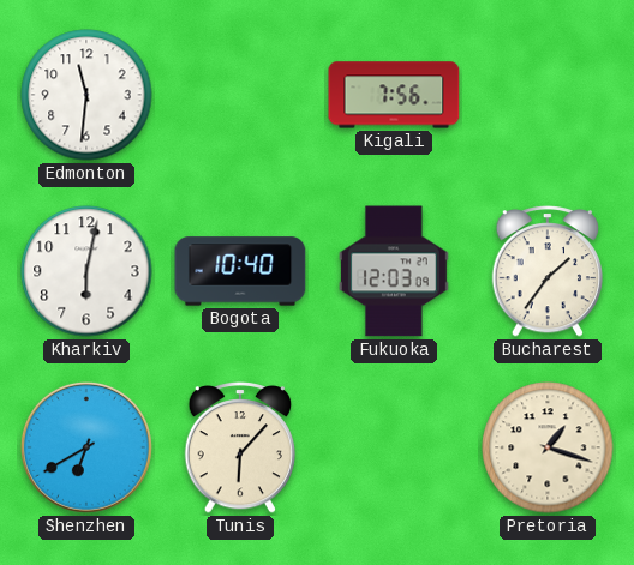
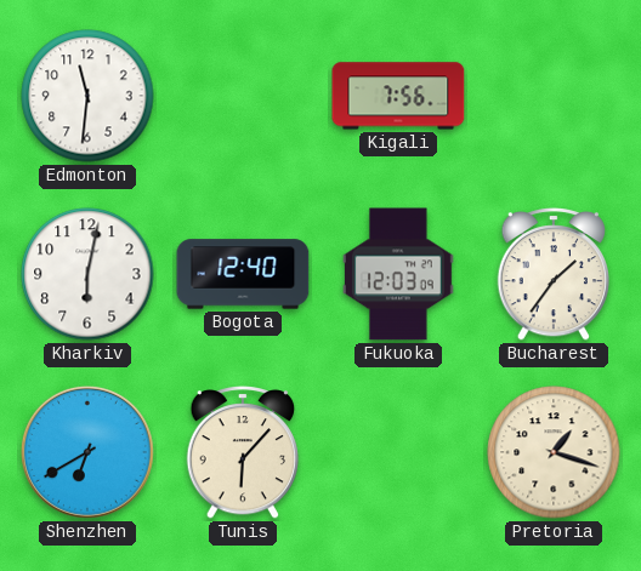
Bogota: 10:40 -> 12:40
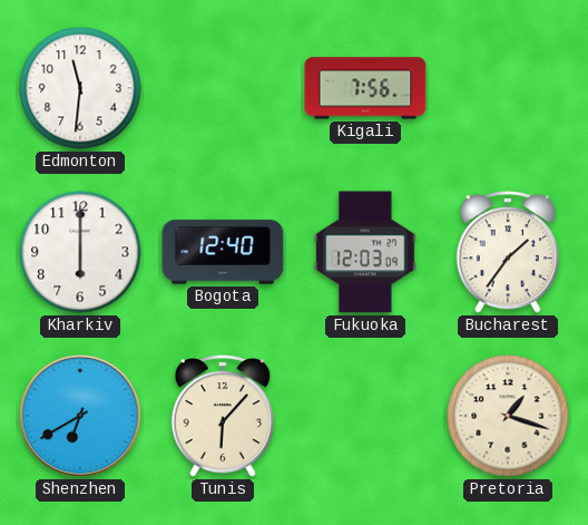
Kharkiv: 6:02 -> 6:00
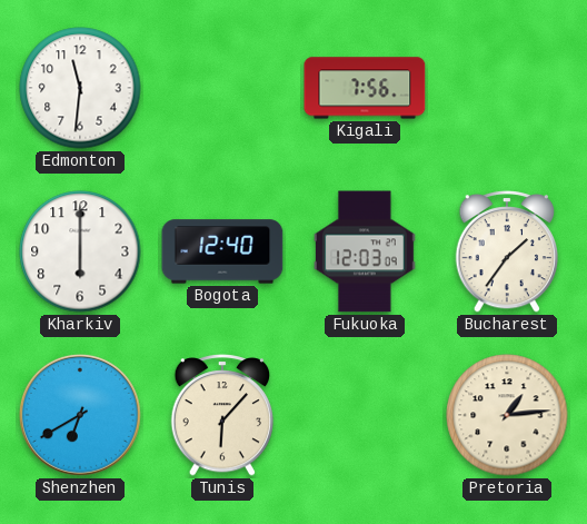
Pretoria: 1:18 -> 1:14
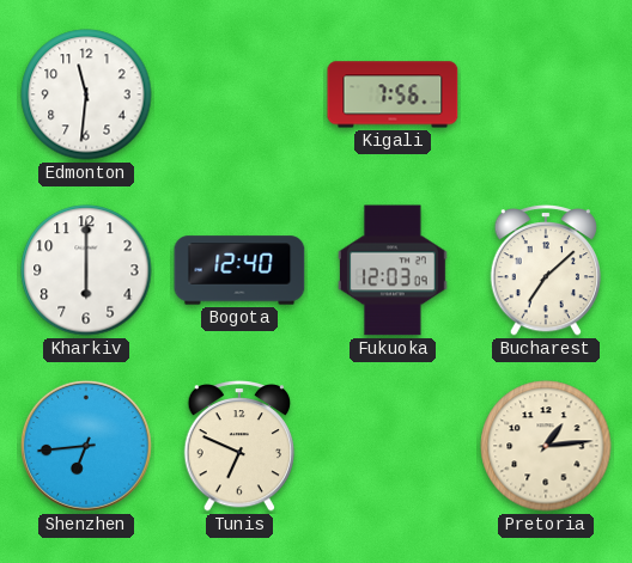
Bucharest: 1:36 -> 7:08
Shenzhen: 6:40 -> 6:44
Tunis: 6:07 -> 6:49
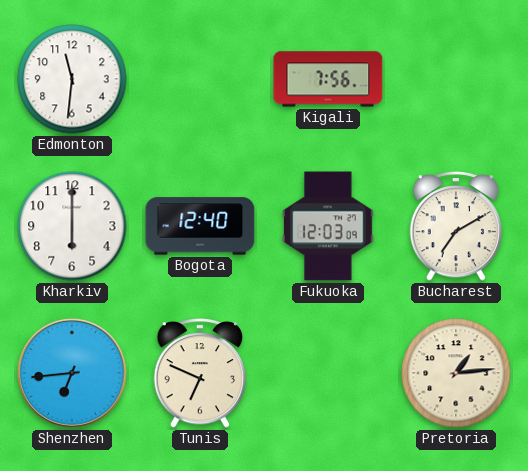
Bucharest: 7:08 -> 7:10
